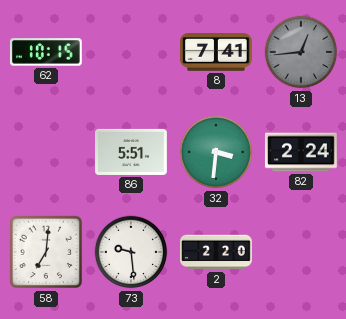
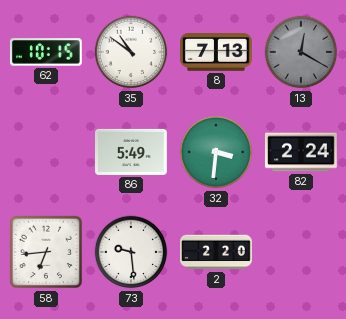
35: none -> 10:51
8: 7:41 -> 7:13
13: 12:44 -> 12:20
86: 5:51 -> 5:49
58: 7:01 -> 6:44
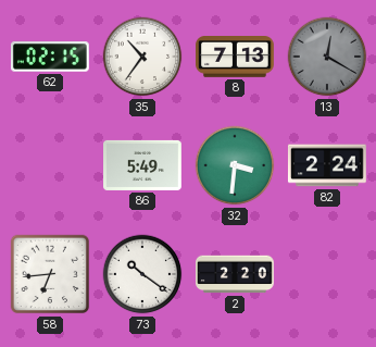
62: 10:15 -> 02:15
35: 10:51 -> 10:36
73: 9:29 -> 10:21
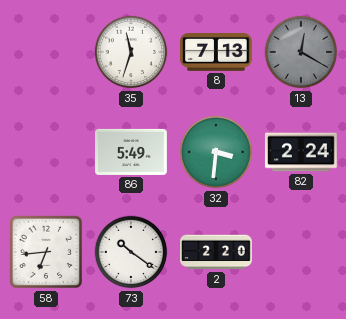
62: 02:15 -> none
35: 10:36 -> 11:33
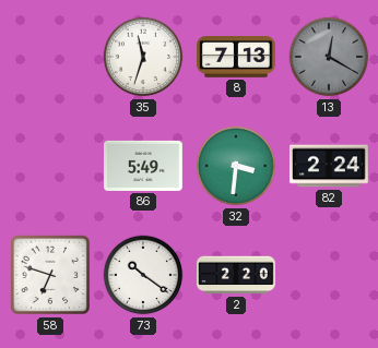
58: 6:44 -> 6:48
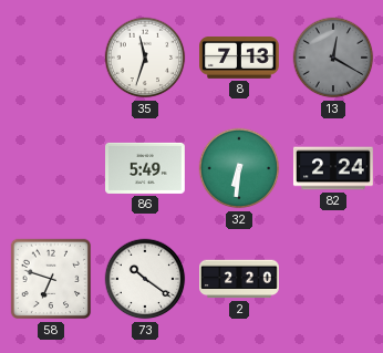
32: 3:31 -> 6:31
